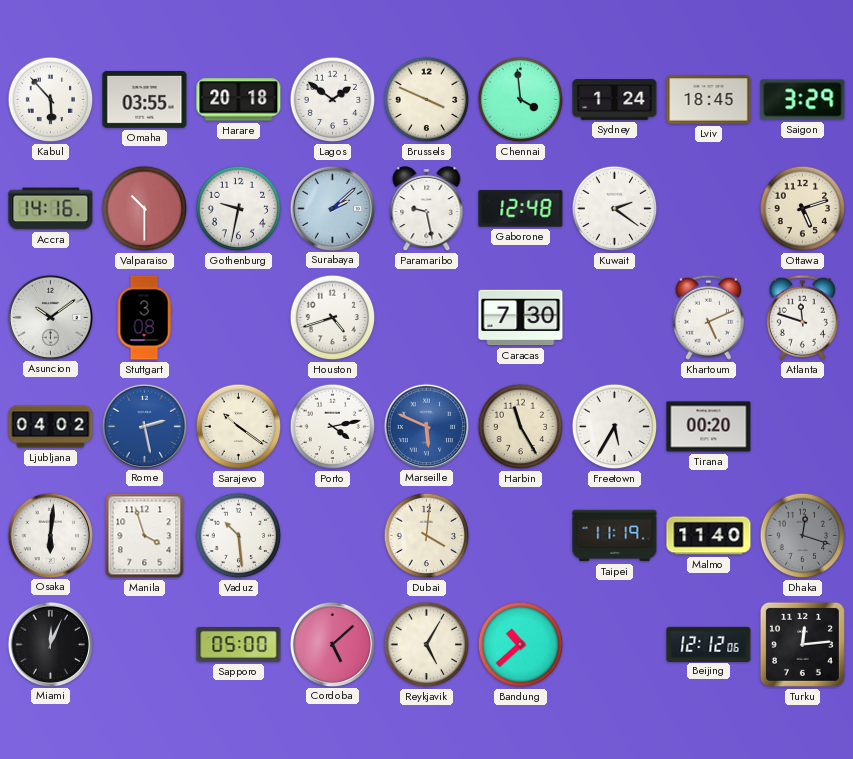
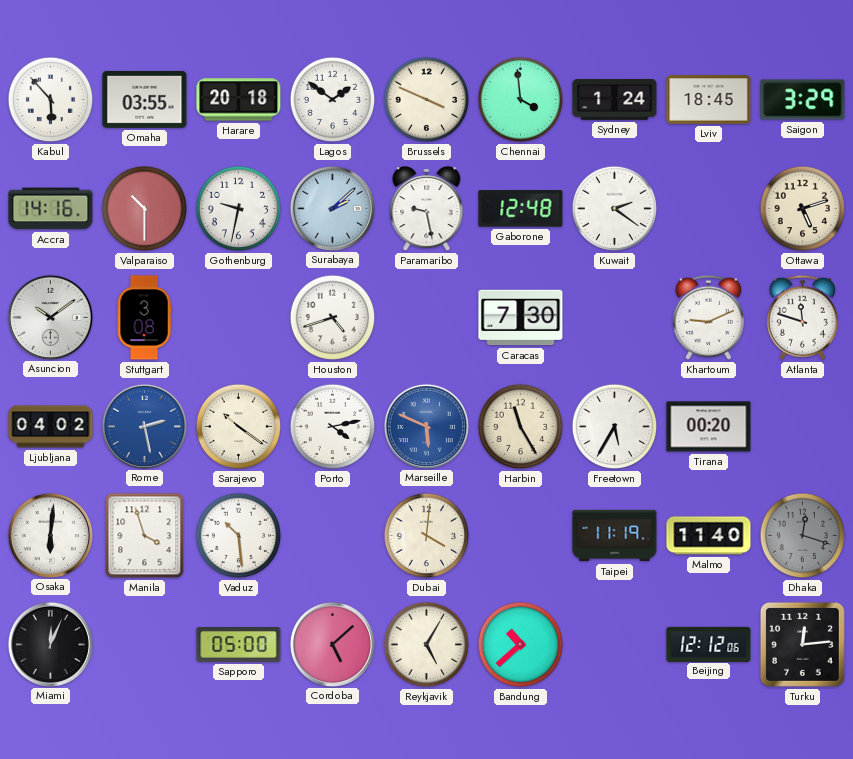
Khartoum: 5:11 -> 9:11
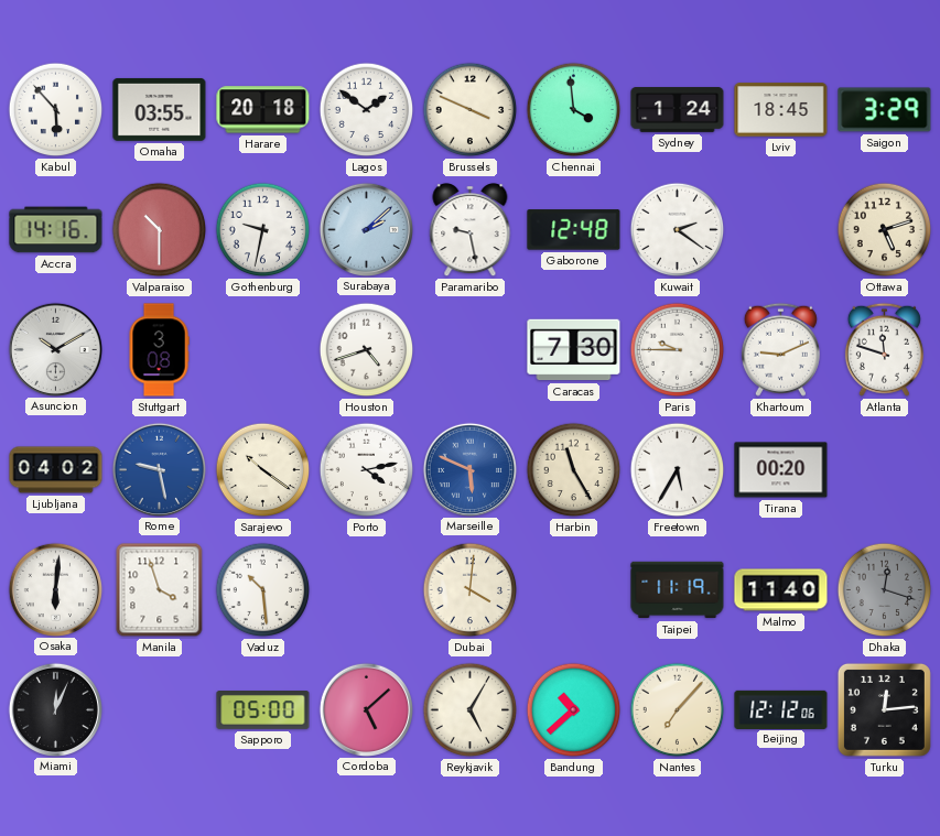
Asuncion: 10:09 -> 10:10
Paris: none -> 9:45
Rome: 2:28 -> 9:28
Nantes: none -> 7:07
